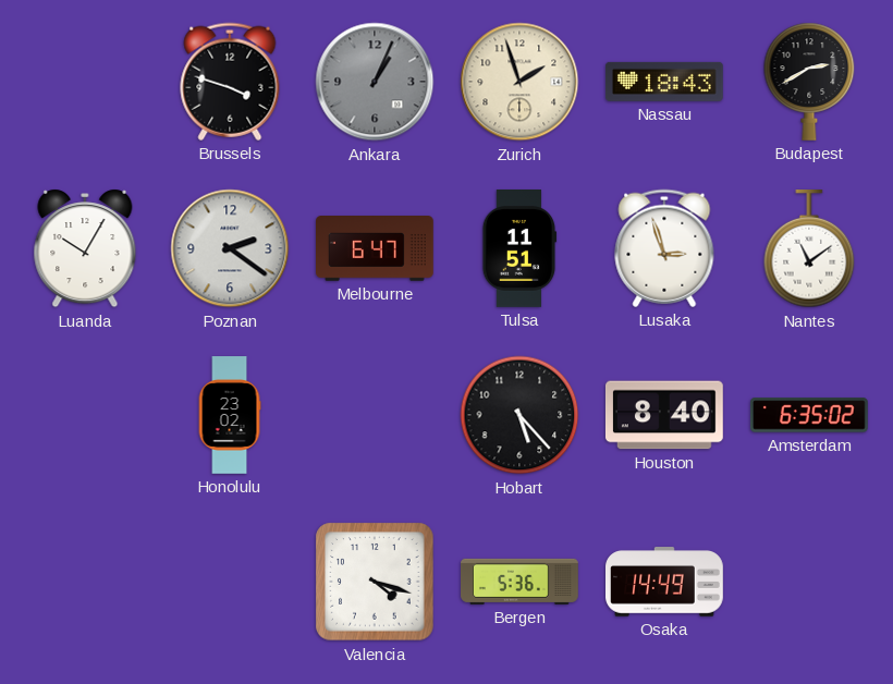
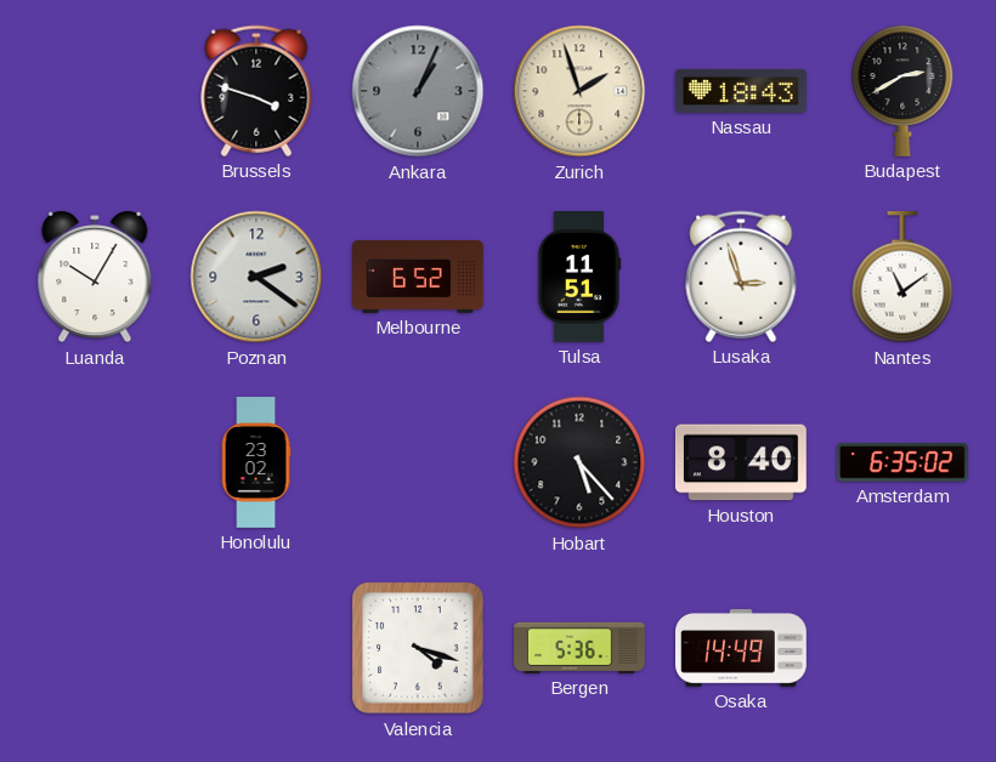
Melbourne: 6:47 -> 6:52
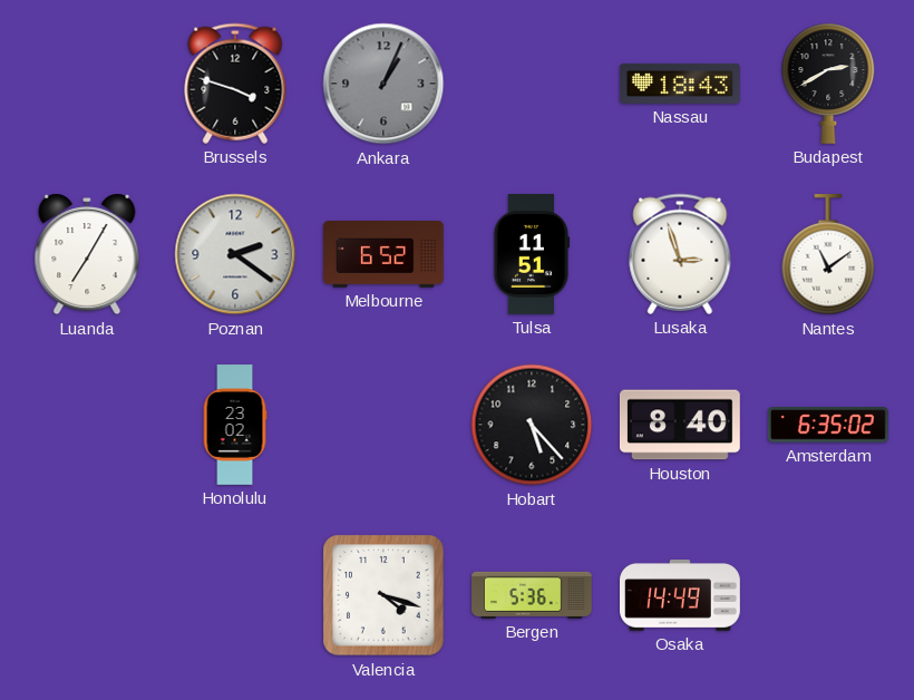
Zurich: 1:57 -> none
Luanda: 10:05 -> 7:05
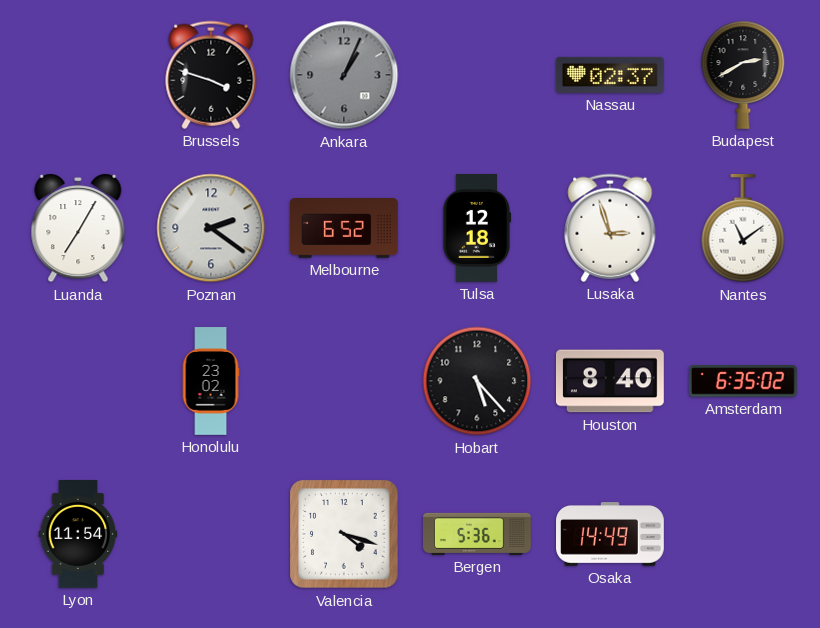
Nassau: 18:43 -> 02:37
Tulsa: 11:51 -> 12:18
Lyon: none -> 11:54
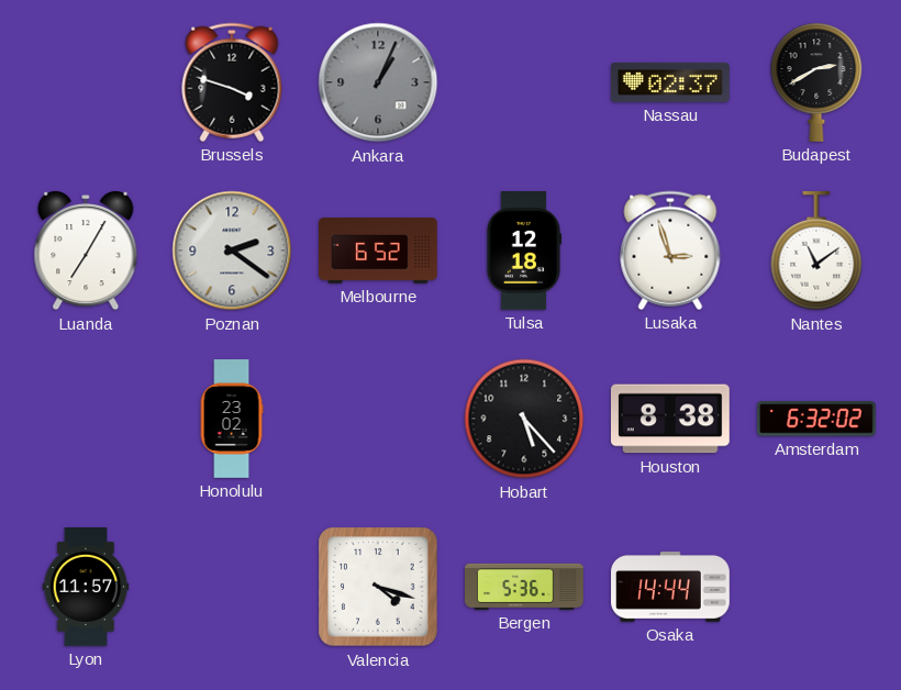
Houston: 8:40 -> 8:38
Amsterdam: 6:35 -> 6:32
Lyon: 11:54 -> 11:57
Osaka: 14:49 -> 14:44
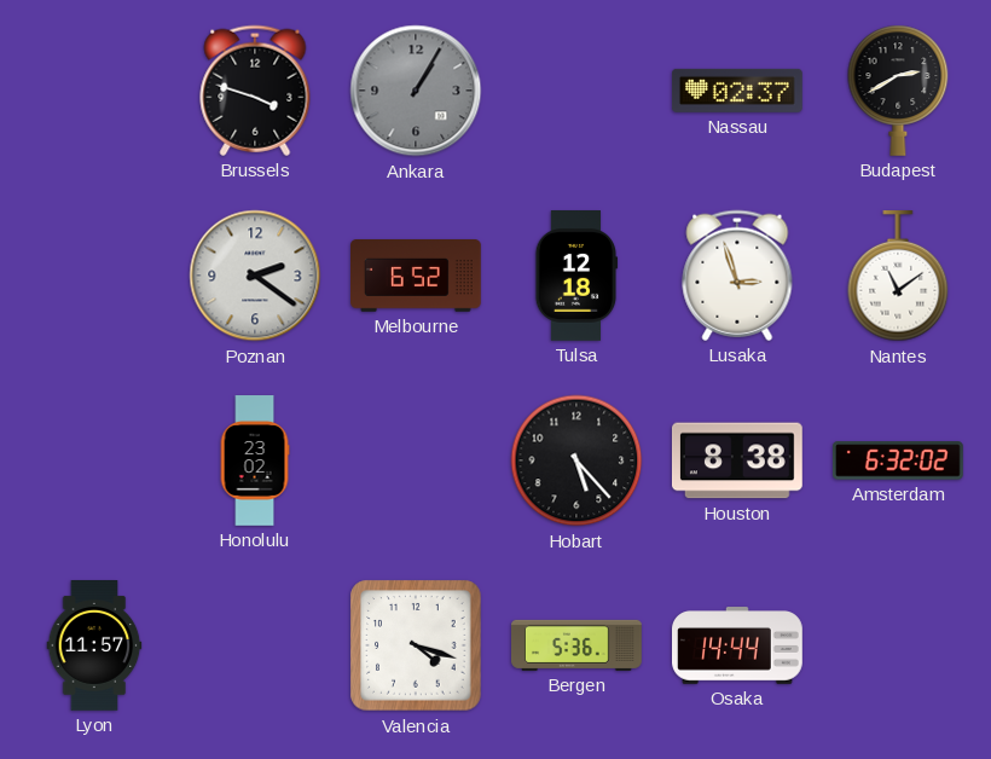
Ankara: 1:04 -> 1:05
Luanda: 7:05 -> none
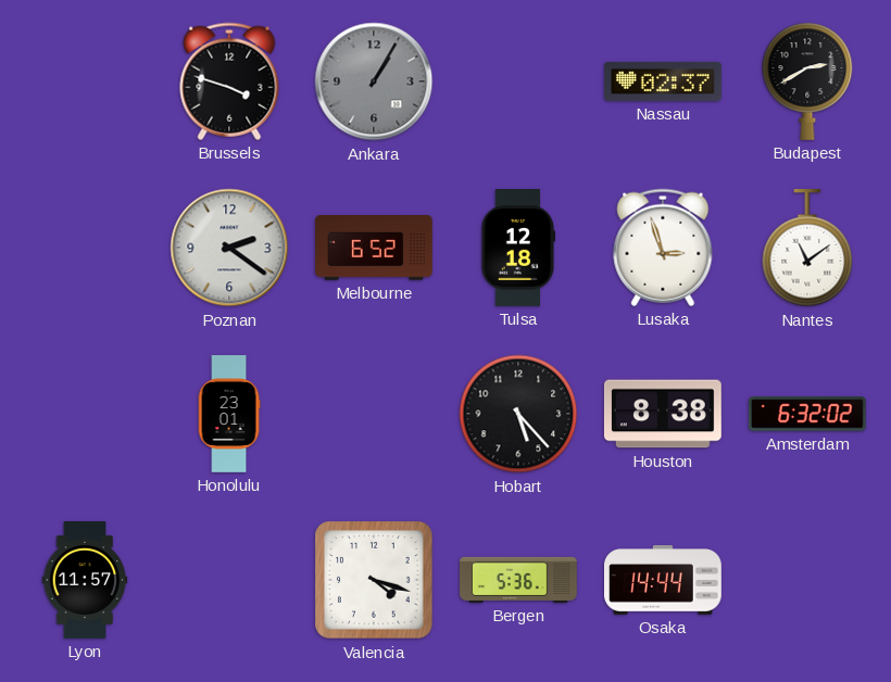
Honolulu: 23:02 -> 23:01
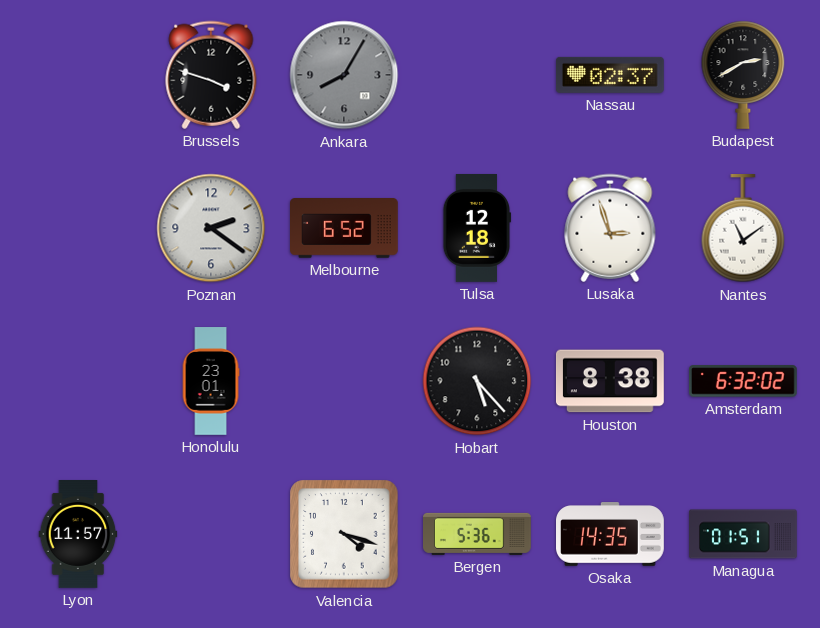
Ankara: 1:05 -> 8:05
Osaka: 14:44 -> 14:35
Managua: none -> 01:51
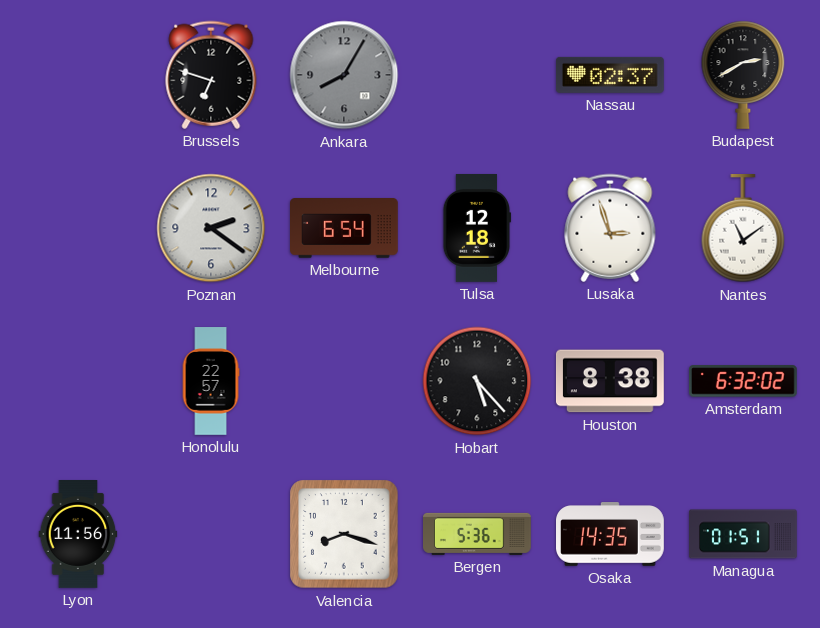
Brussels: 3:48 -> 6:48
Melbourne: 6:52 -> 6:54
Honolulu: 23:01 -> 22:57
Lyon: 11:57 -> 11:56
Valencia: 4:18 -> 8:18
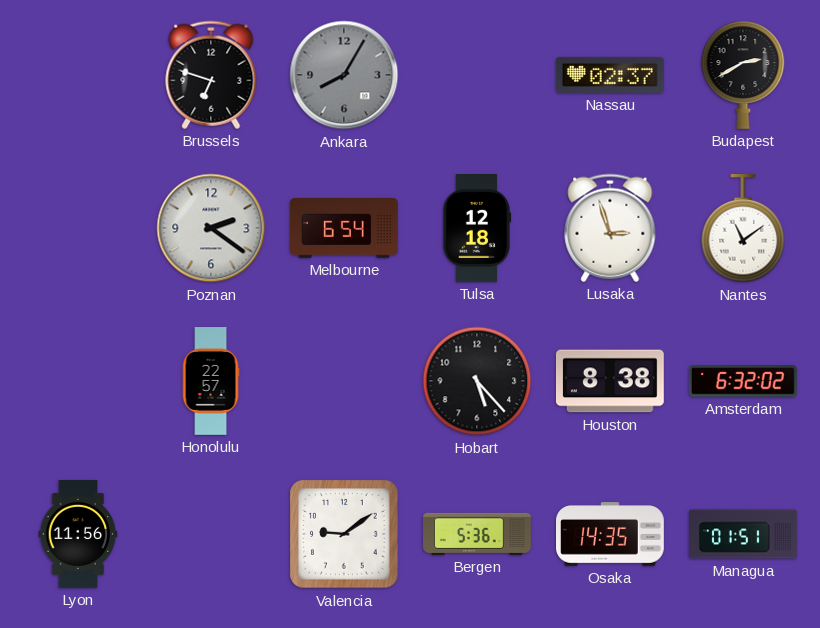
Valencia: 8:18 -> 9:09
